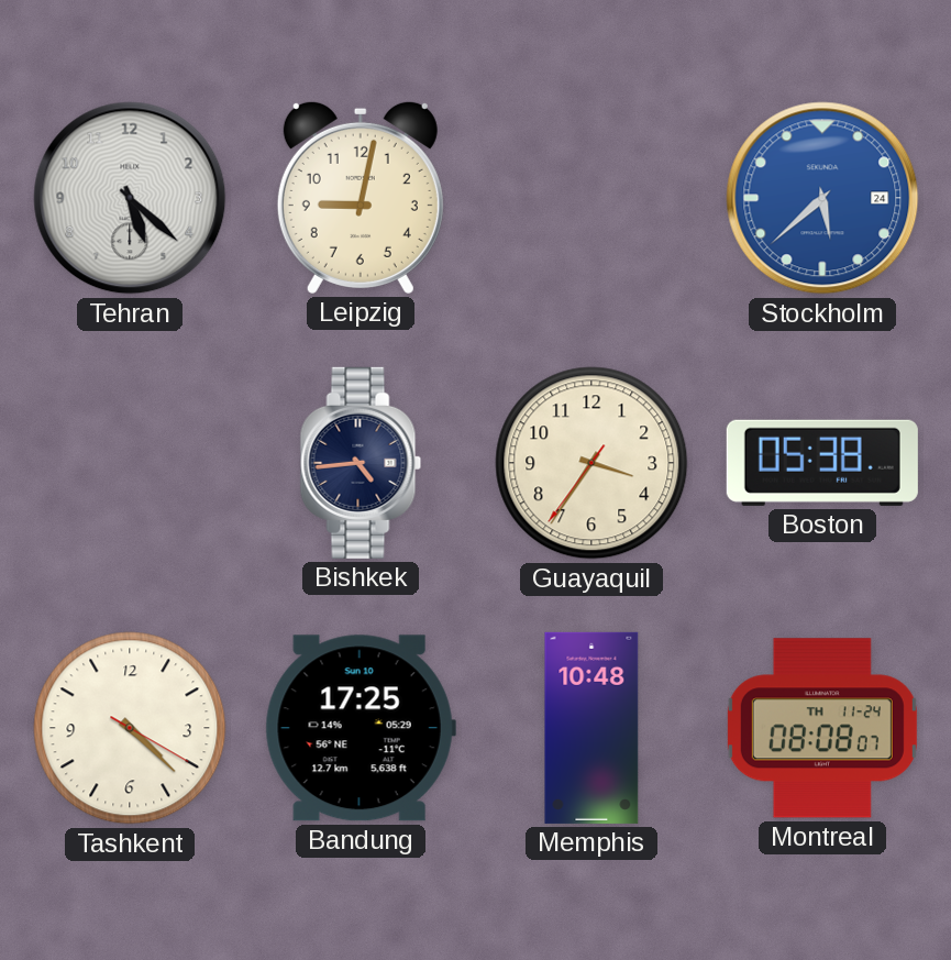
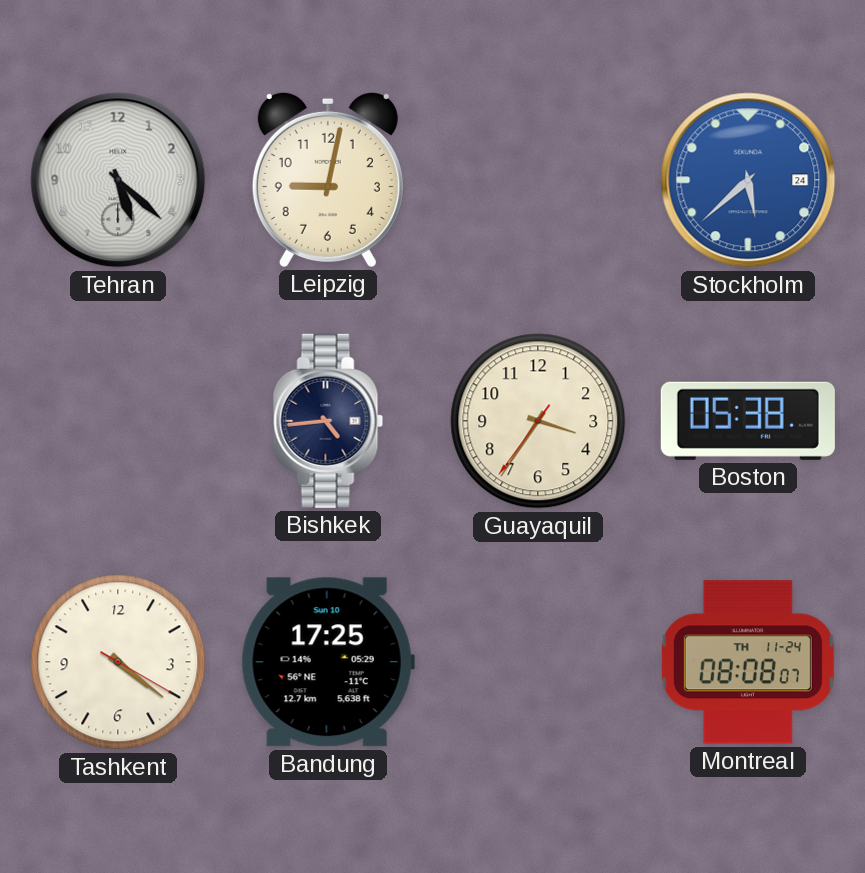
Tashkent: 4:22 -> 4:21
Memphis: 10:48 -> none
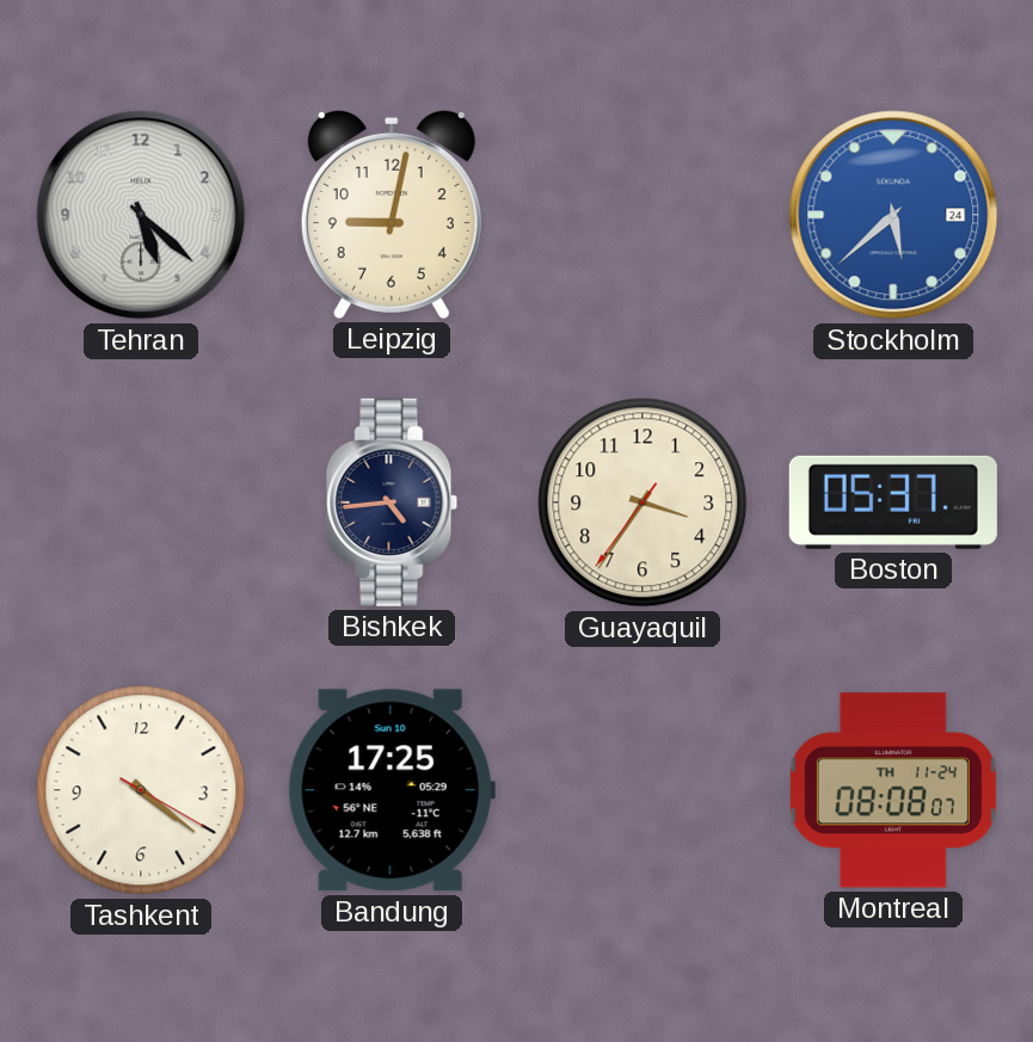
Boston: 05:38 -> 05:37
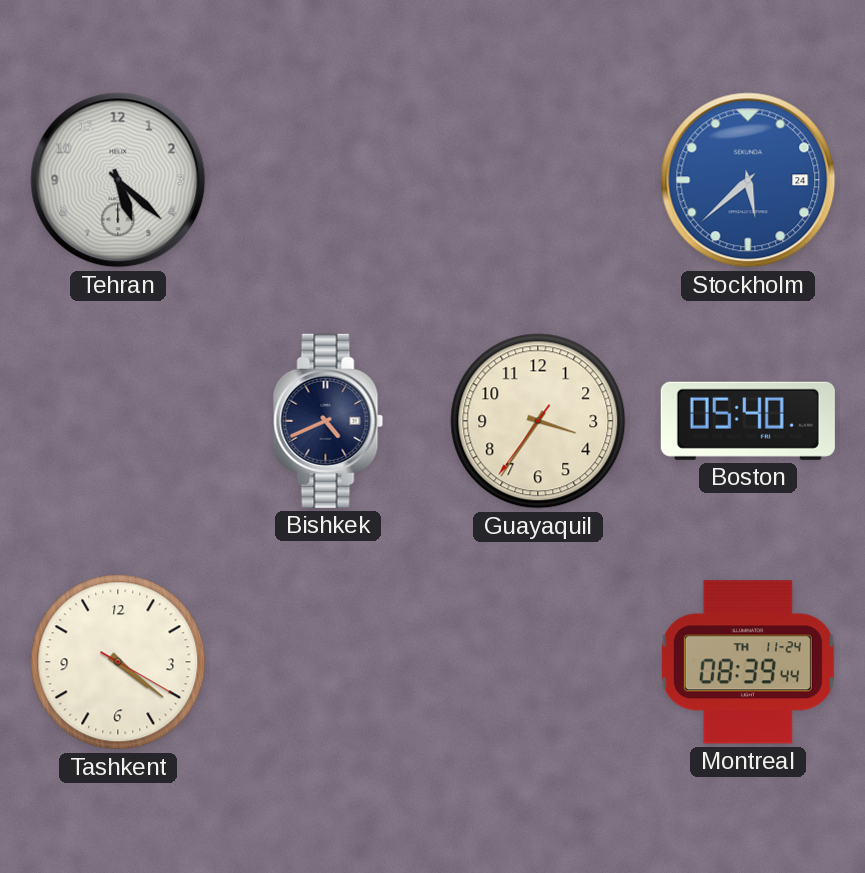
Leipzig: 9:02 -> none
Bishkek: 4:44 -> 4:41
Boston: 05:37 -> 05:40
Bandung: 17:25 -> none
Montreal: 08:08 -> 08:39
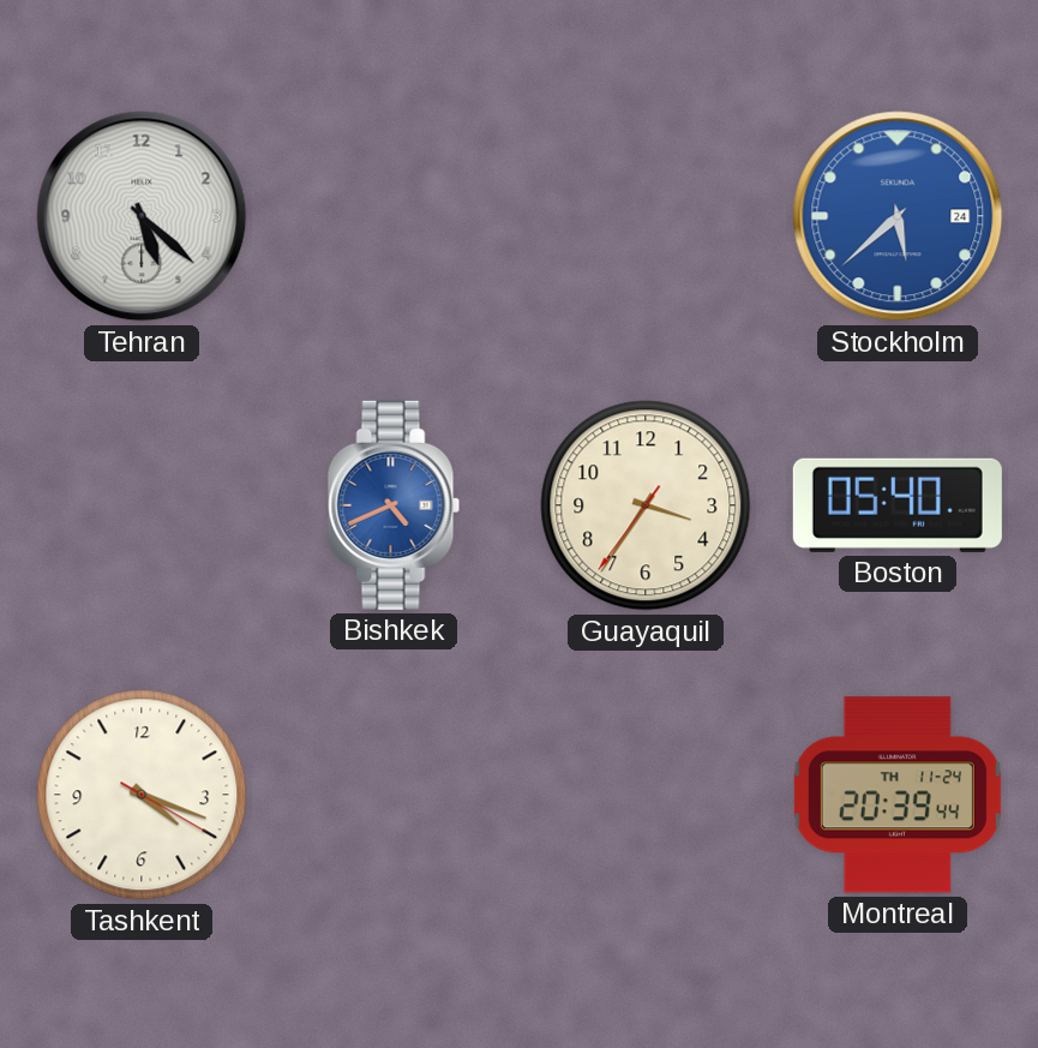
Bishkek dial: navy -> blue
Tashkent: 4:21 -> 4:18
Montreal: 08:39 -> 20:39
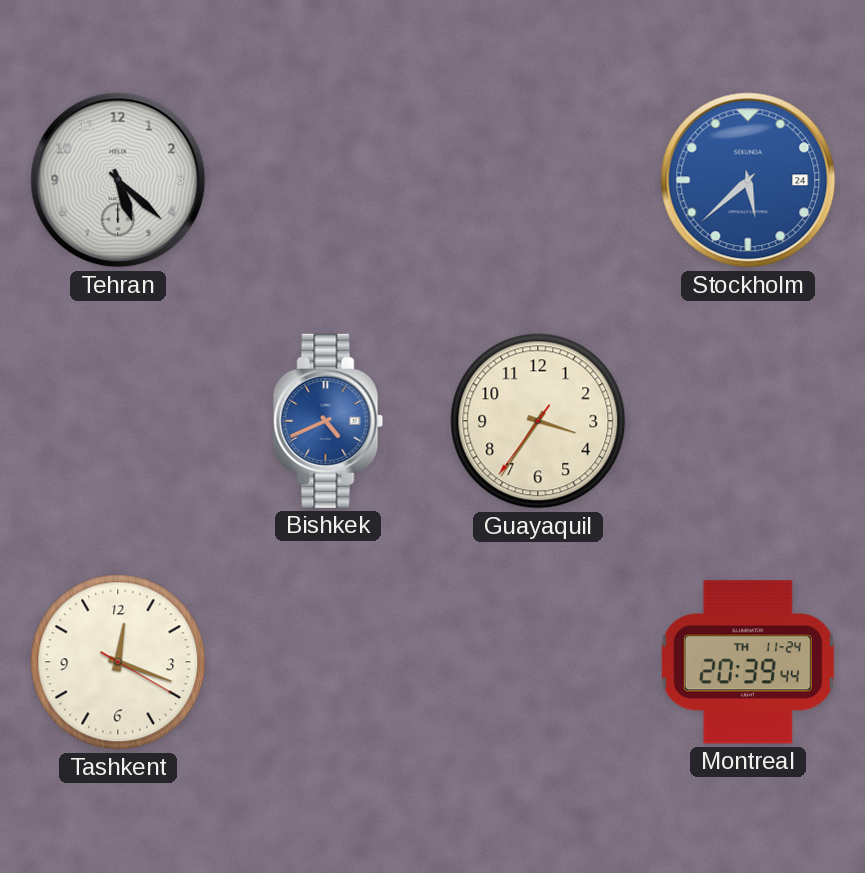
Boston: 05:40 -> none
Tashkent: 4:18 -> 12:18
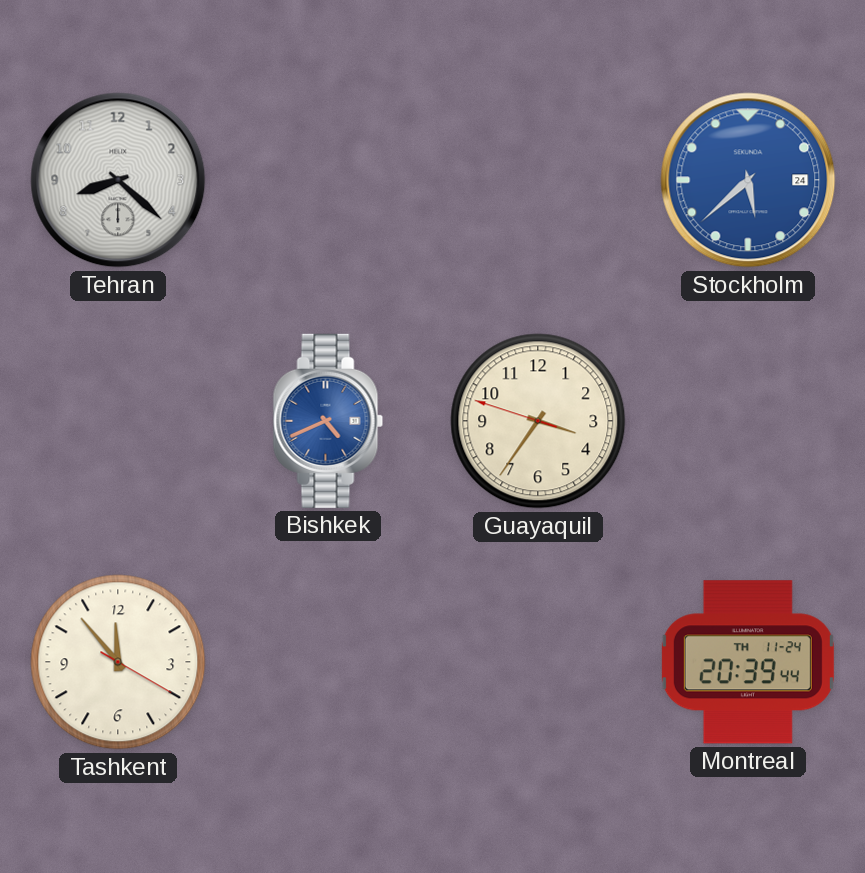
Tehran: 5:22 -> 8:22
Guayaquil: 3:35:36 -> 3:35:48
Tashkent: 12:18 -> 11:53
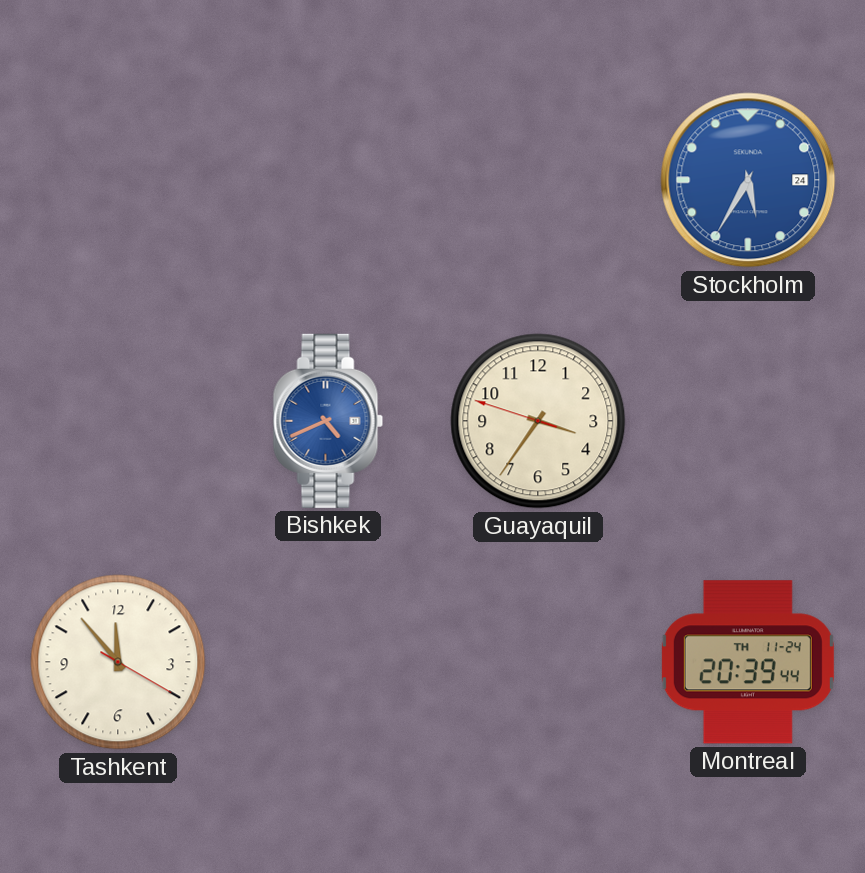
Tehran: 8:22 -> none
Stockholm: 5:38 -> 5:35
